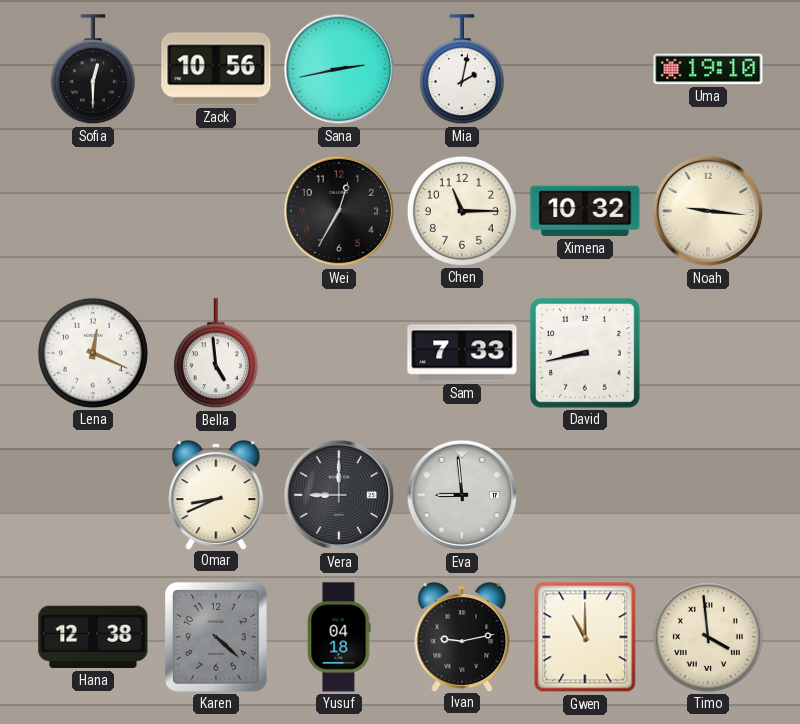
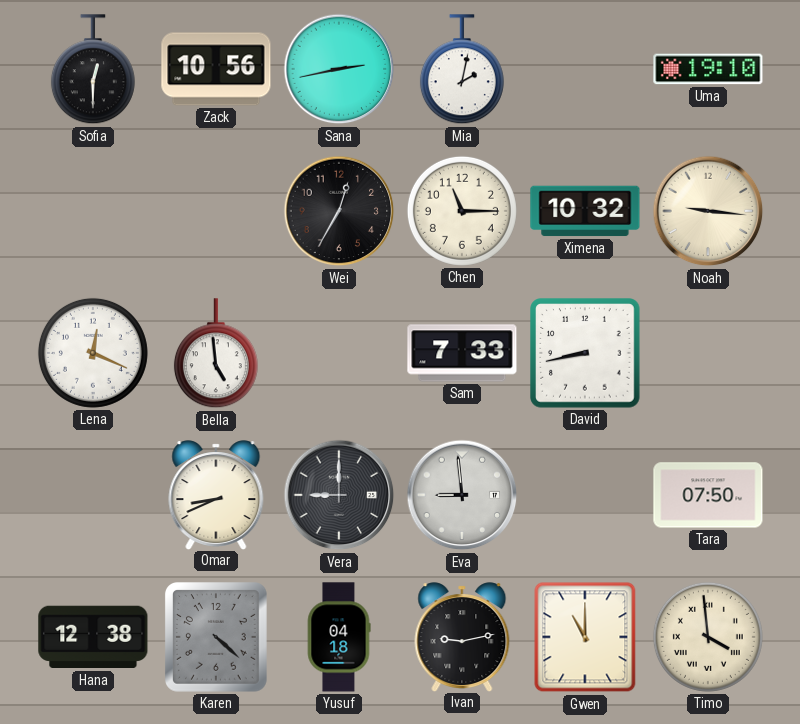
Tara: none -> 07:50
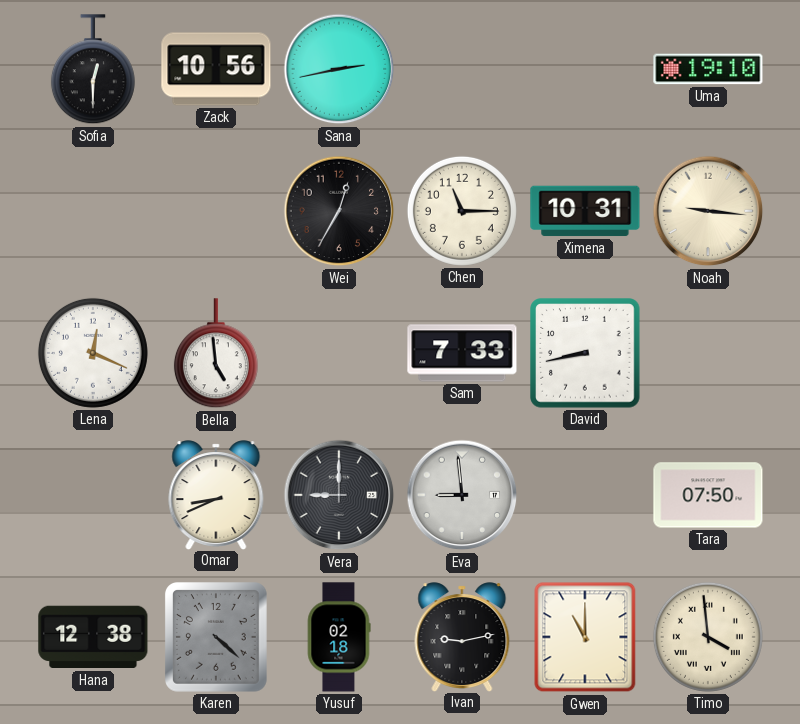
Mia: 2:02 -> none
Ximena: 10:32 -> 10:31
Yusuf: 04:18 -> 02:18
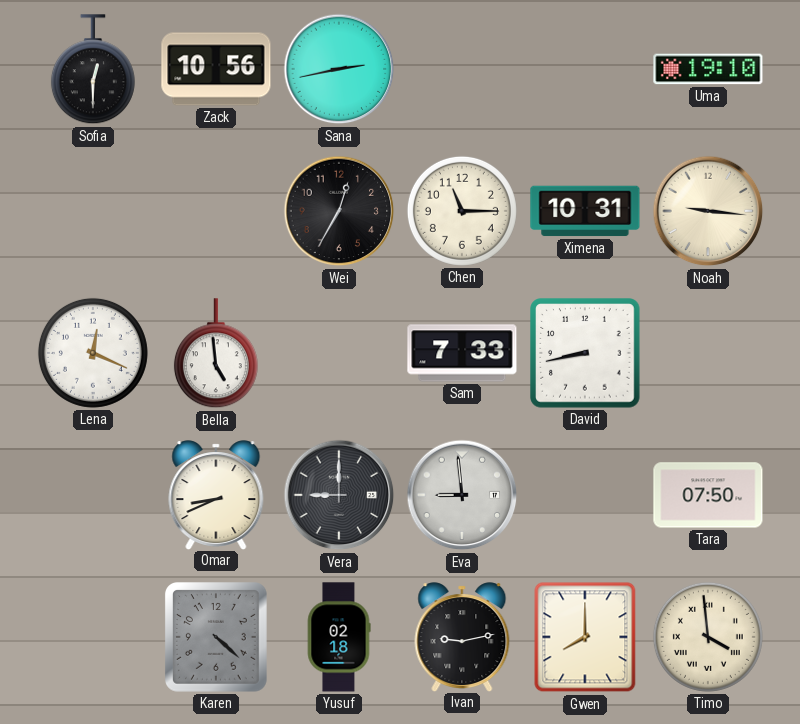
Hana: 12:38 -> none
Gwen: 11:00 -> 8:00
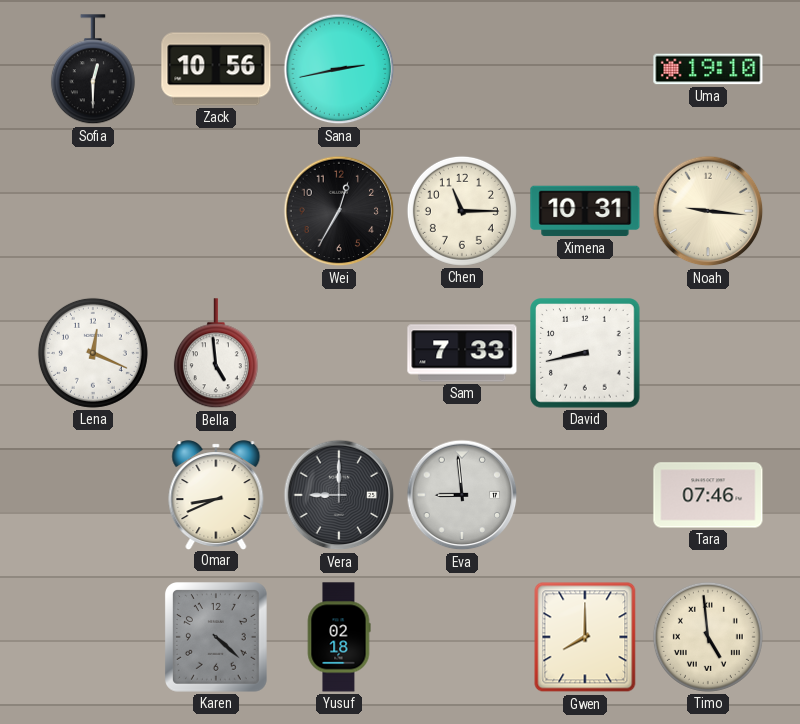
Tara: 07:50 -> 07:46
Ivan: 9:13 -> none
Timo: 3:59 -> 4:59
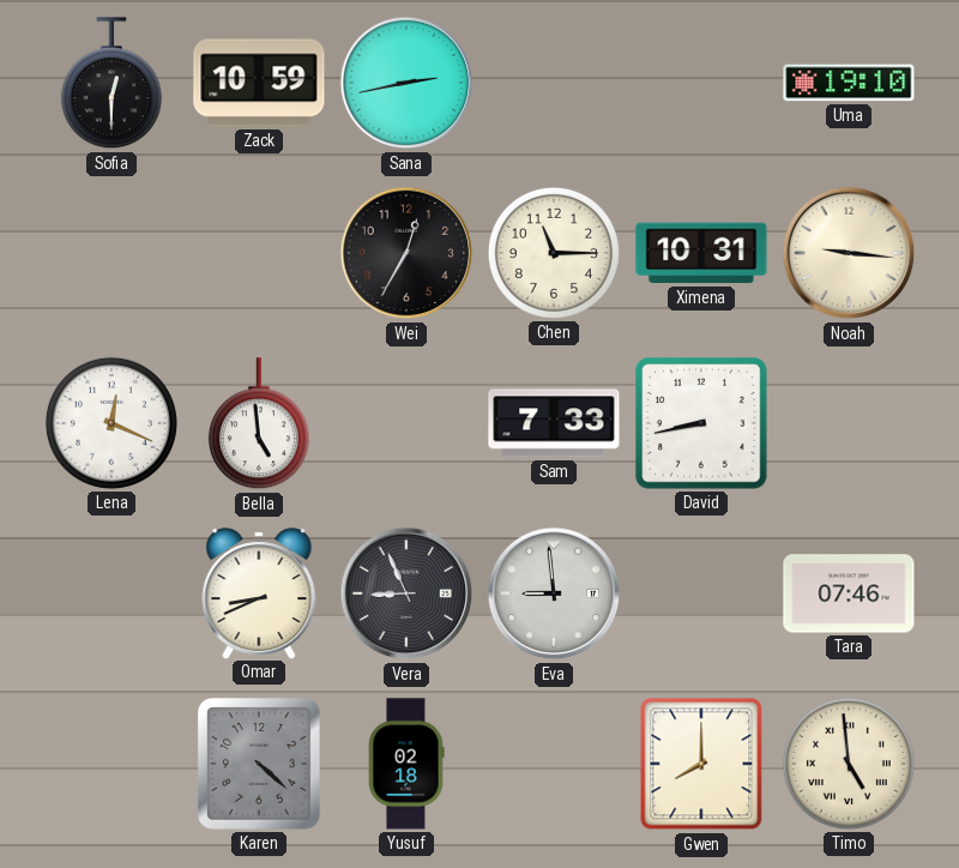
Zack: 10:56 -> 10:59
Vera: 9:00 -> 8:56
